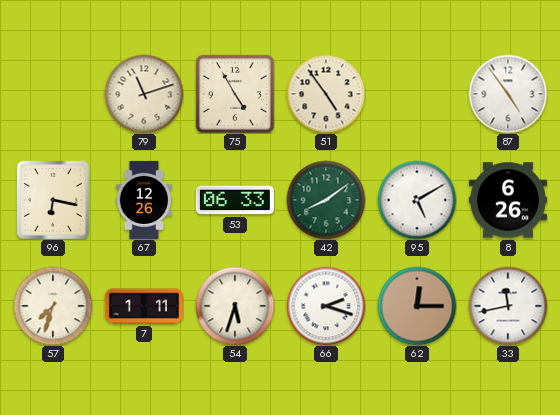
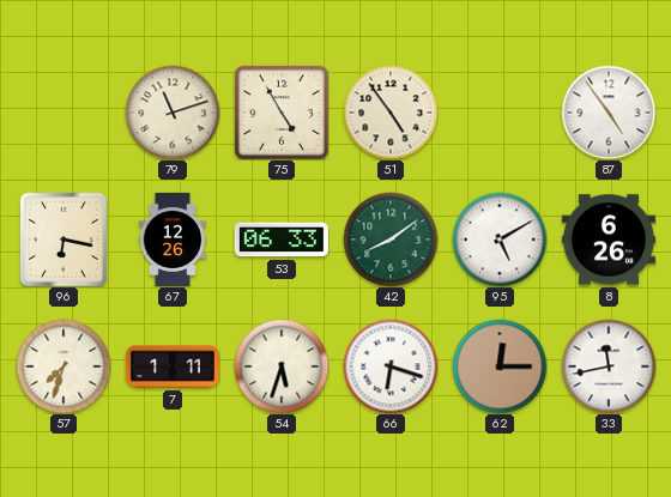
66: 2:18 -> 6:18
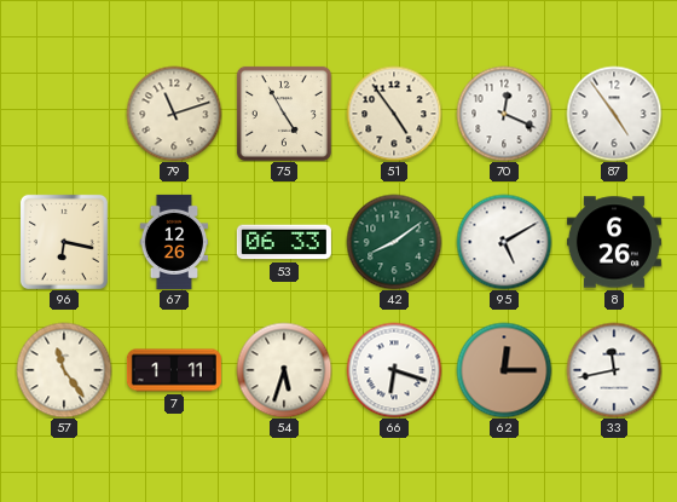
70: none -> 12:19
57: 7:33 -> 11:24
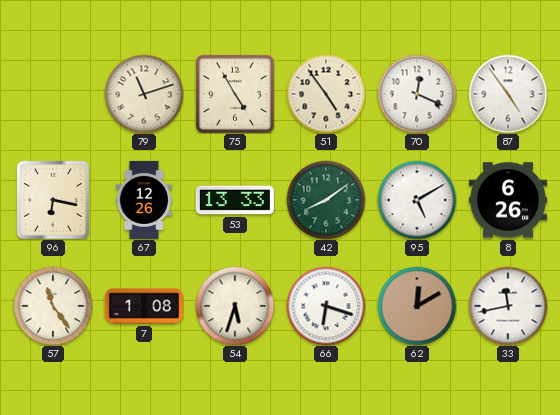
53: 06:33 -> 13:33
7: 1:11 -> 1:08
62: 12:15 -> 12:10
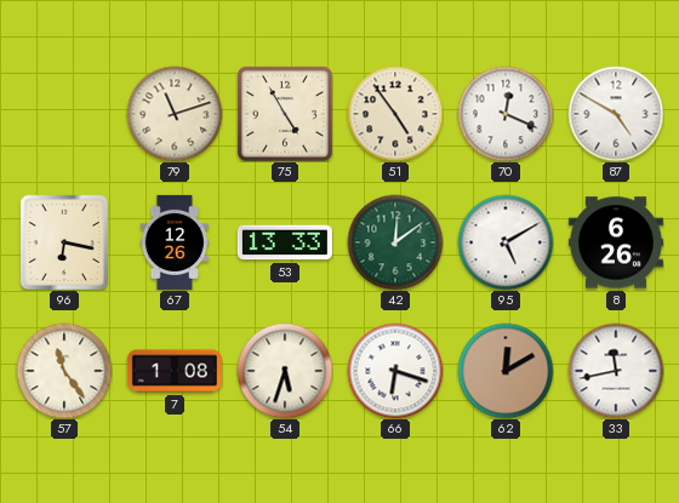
87: 4:54 -> 4:50
42: 8:09 -> 12:09
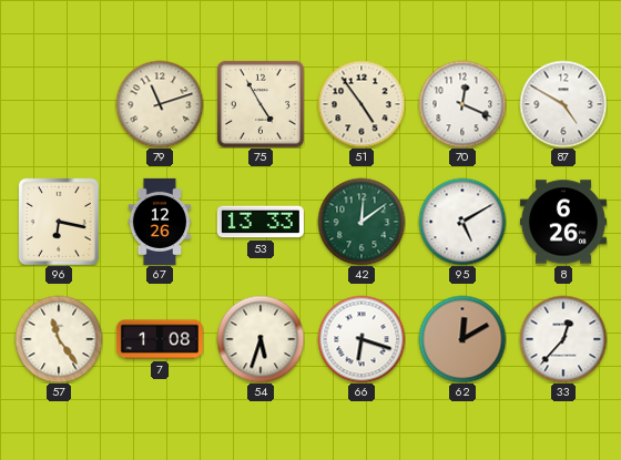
33: 11:43 -> 12:37
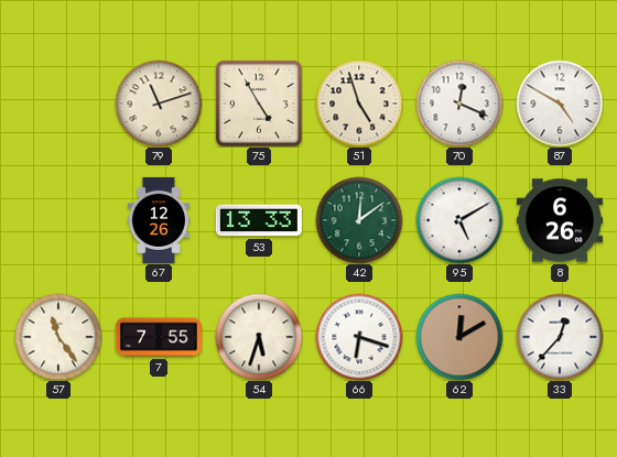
51: 4:54 -> 4:57
96: 6:17 -> none
7: 1:08 -> 7:55
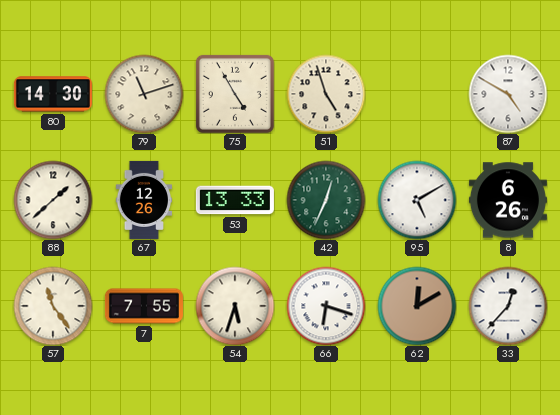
80: none -> 14:30
70: 12:19 -> none
88: none -> 1:38
42: 12:09 -> 12:34
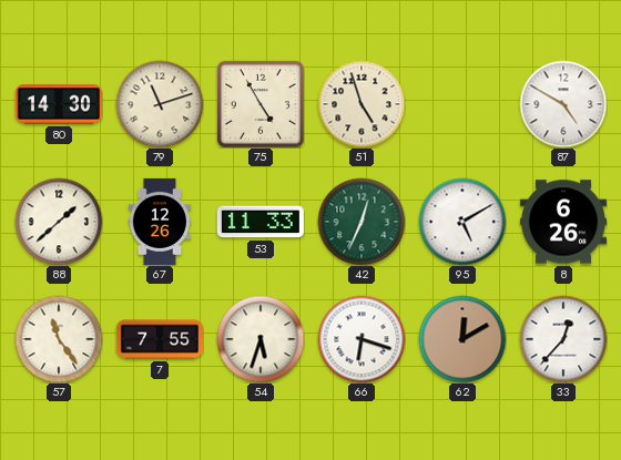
53: 13:33 -> 11:33
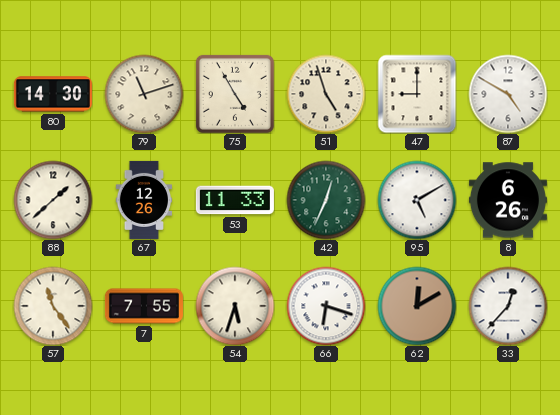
47: none -> 9:00
